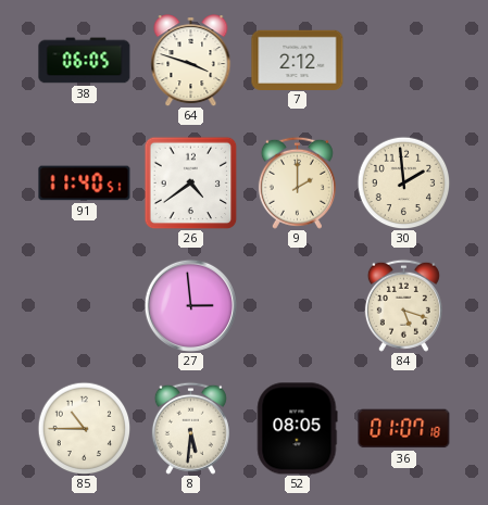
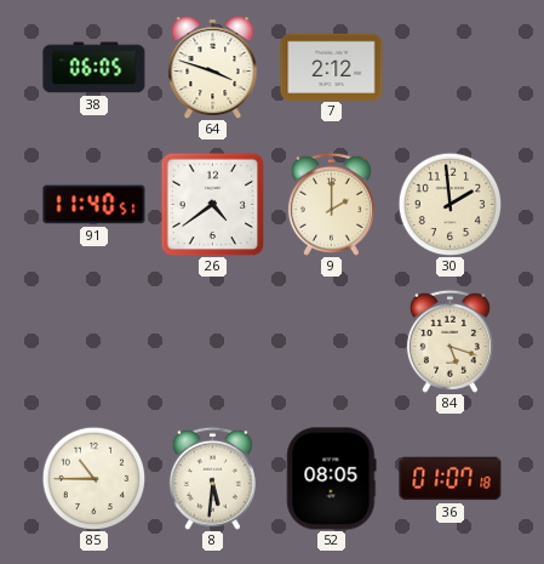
27: 2:59 -> none
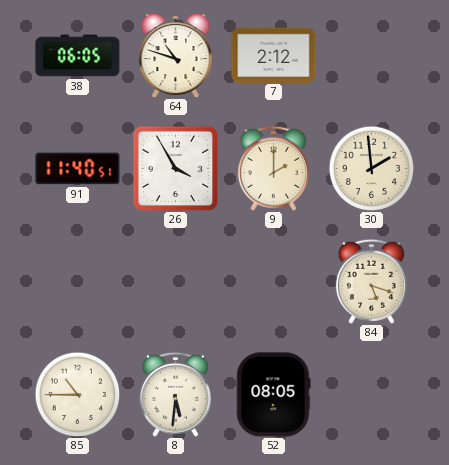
64: 3:48 -> 10:48
26: 4:39 -> 3:55
36: 01:07 -> none
